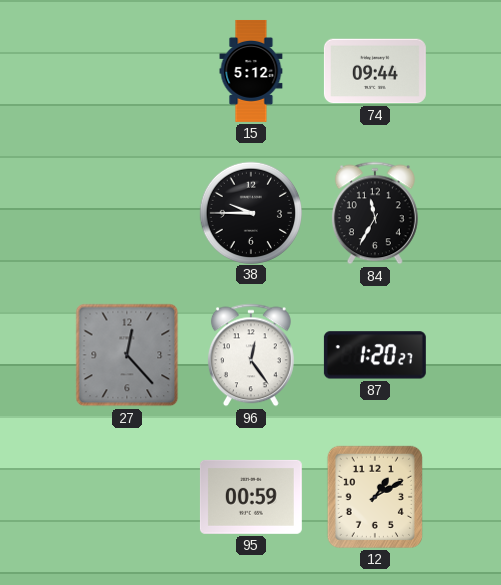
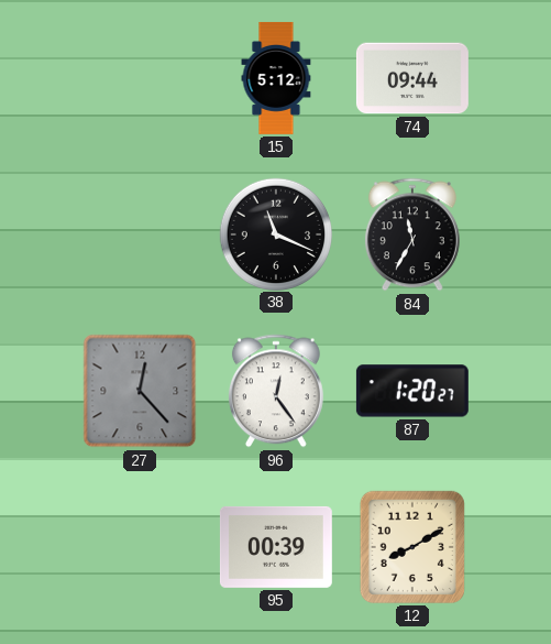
38: 9:45 -> 11:19
95: 00:59 -> 00:39
12: 1:10 -> 8:10
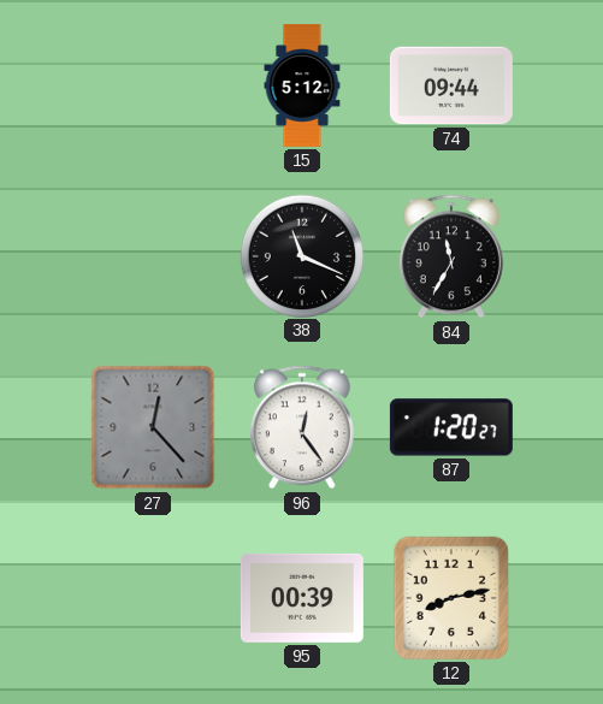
12: 8:10 -> 8:13
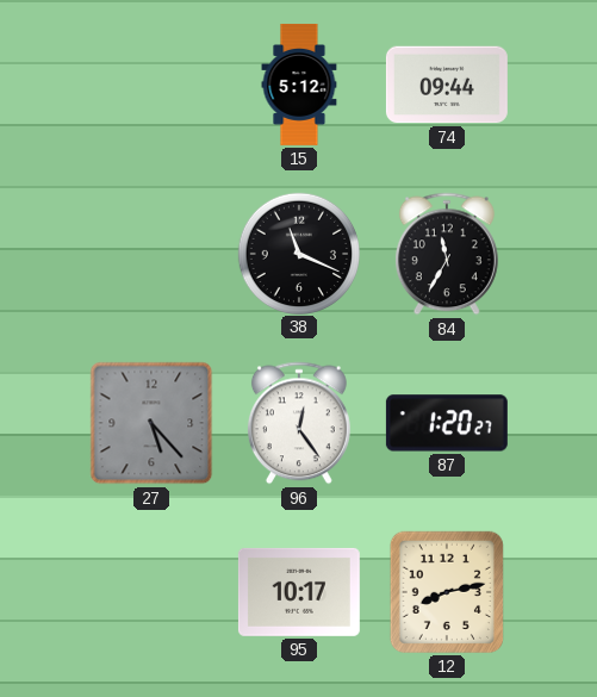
27: 12:23 -> 5:23
95: 00:39 -> 10:17
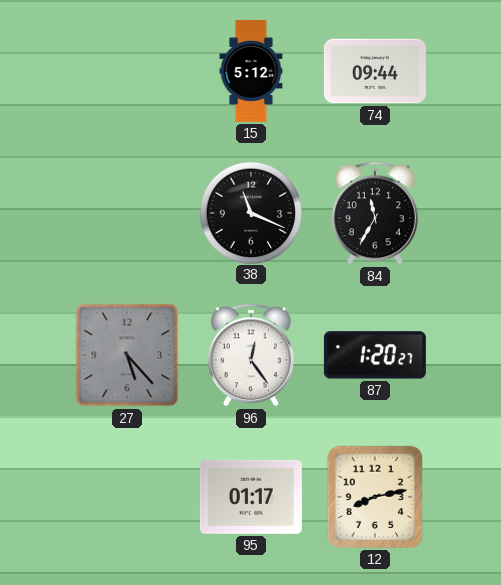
95: 10:17 -> 01:17
